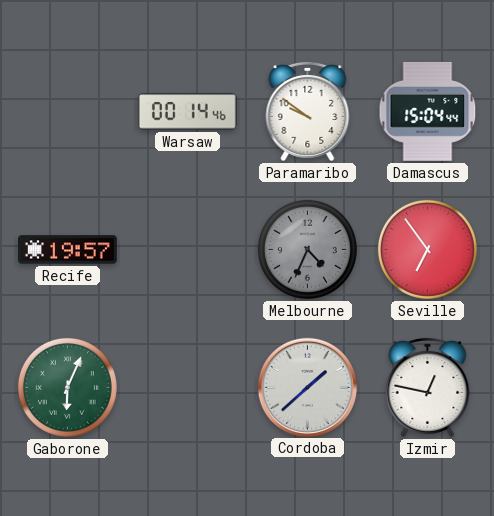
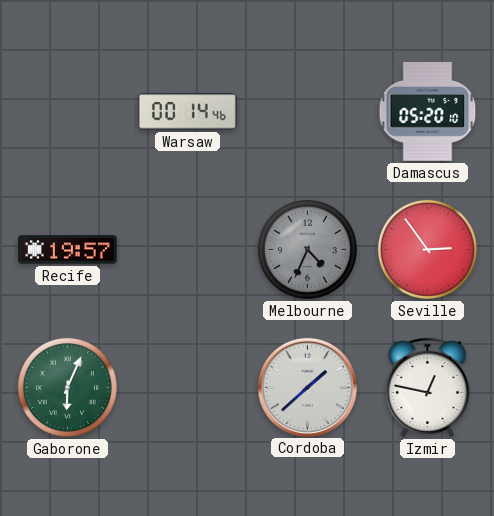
Paramaribo: 9:51 -> none
Damascus: 15:04 -> 05:20
Seville: 6:54 -> 2:54
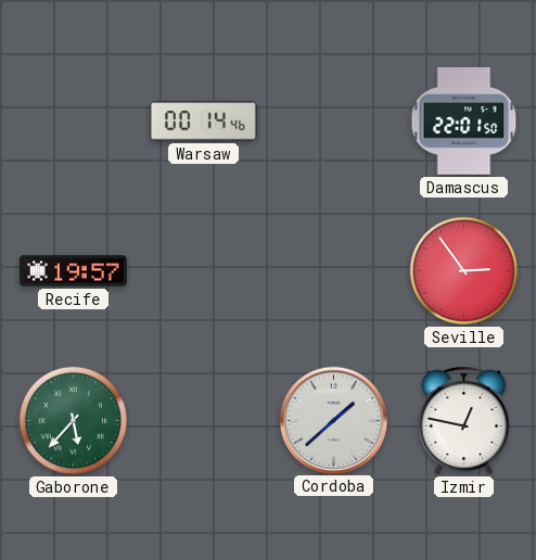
Damascus: 05:20 -> 22:01
Melbourne: 4:34 -> none
Gaborone: 6:04 -> 5:37
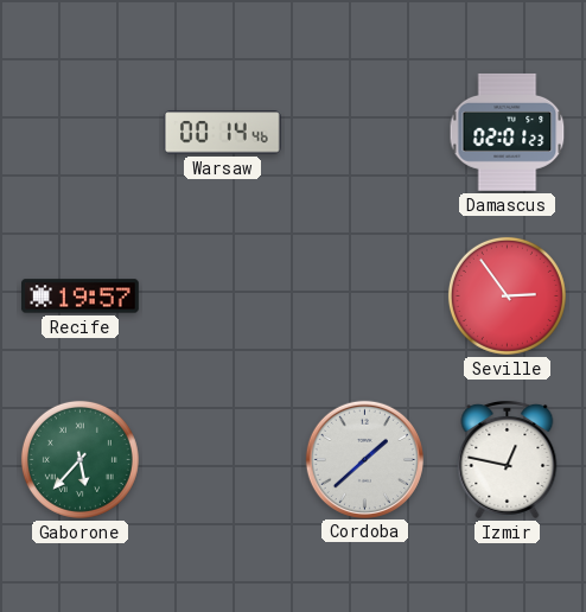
Damascus: 22:01 -> 02:01
